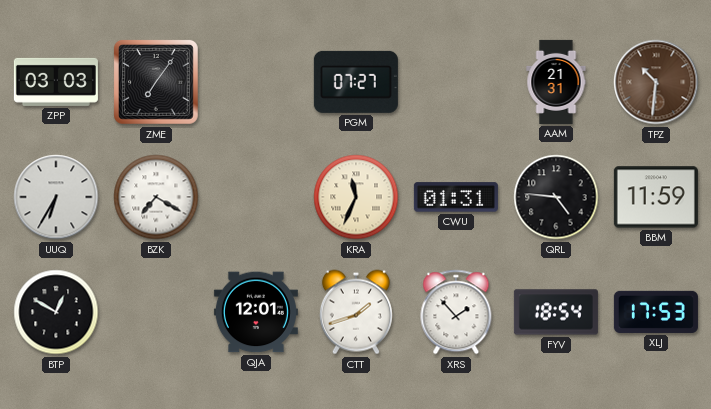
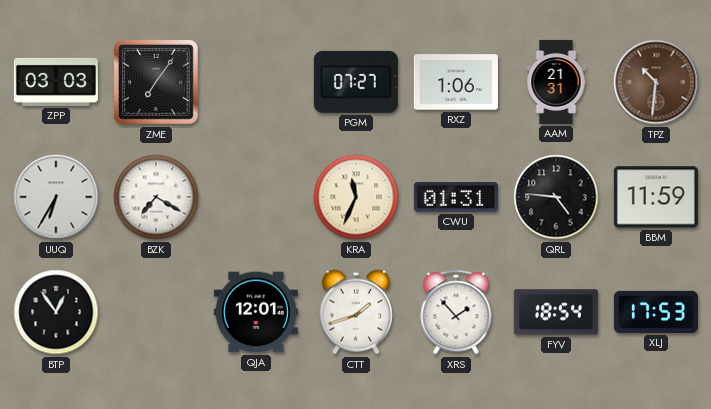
RXZ: none -> 1:06
BTP: 12:50 -> 12:54
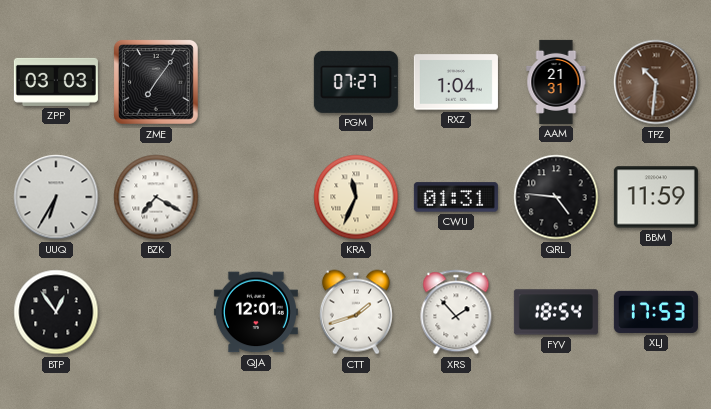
RXZ: 1:06 -> 1:04
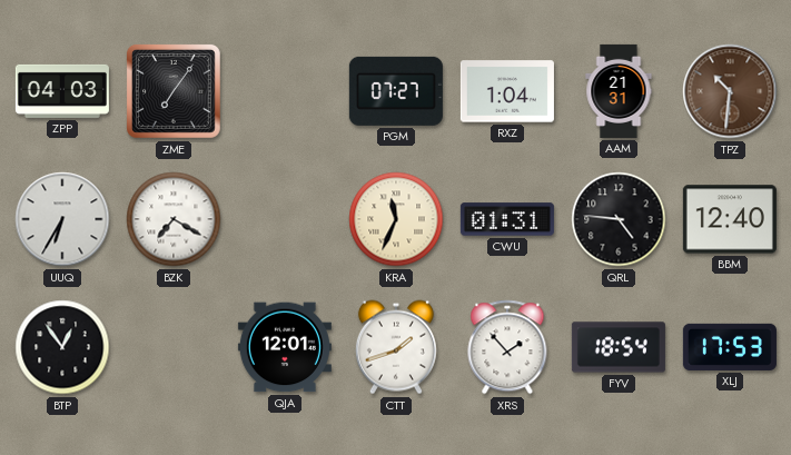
ZPP: 03:03 -> 04:03
BBM: 11:59 -> 12:40
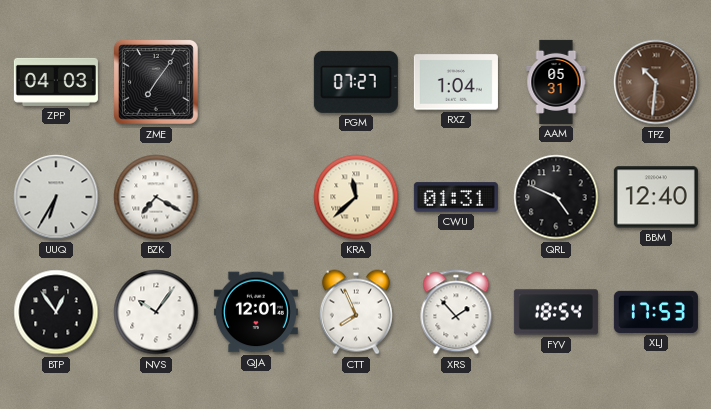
AAM: 21:31 -> 05:31
KRA: 11:34 -> 11:38
QRL: 4:46 -> 4:49
NVS: none -> 10:06
CTT: 1:42 -> 7:56
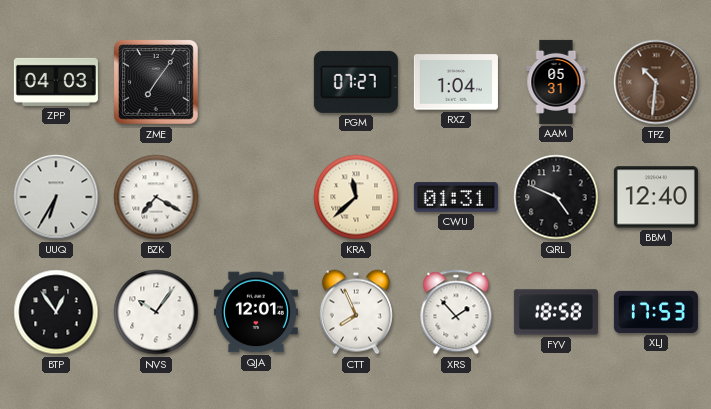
FYV: 18:54 -> 18:58
